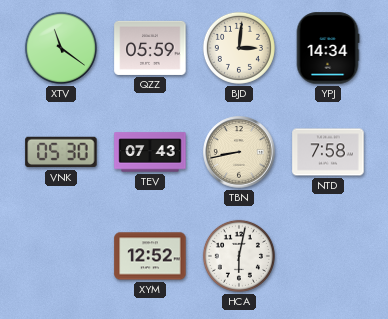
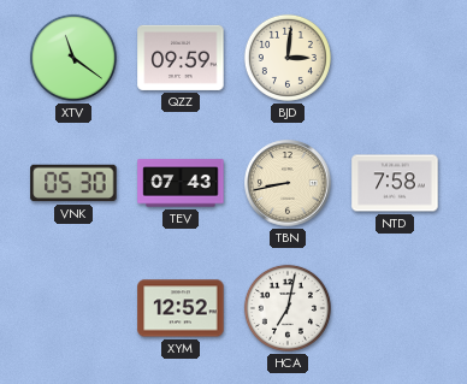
QZZ: 05:59 -> 09:59
YPJ: 14:34 -> none
HCA: 6:02 -> 7:02
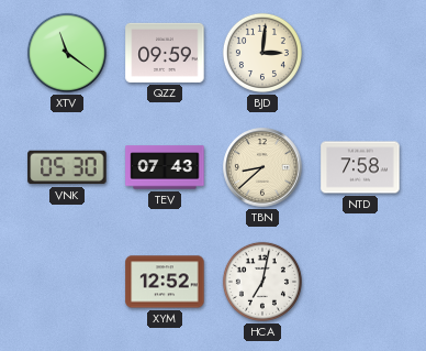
TBN: 8:43 -> 8:38
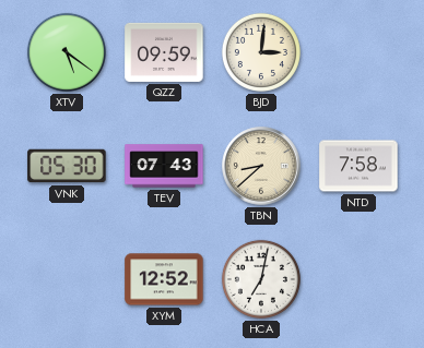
XTV: 11:21 -> 5:21
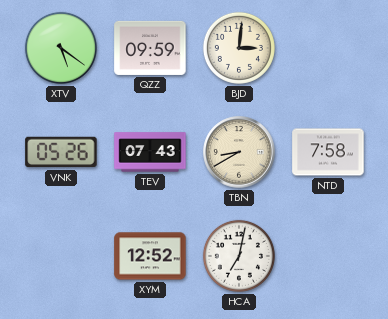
VNK: 05:30 -> 05:26
TBN: 8:38 -> 8:40
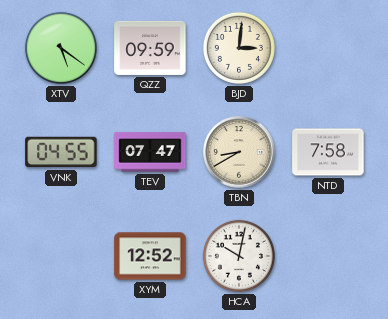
VNK: 05:26 -> 04:55
TEV: 07:43 -> 07:47
HCA: 7:02 -> 10:02
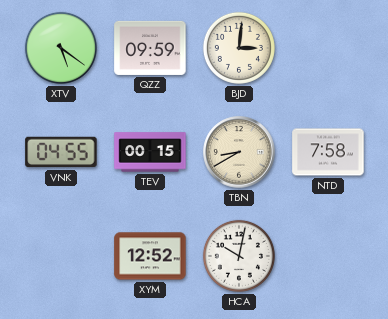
TEV: 07:47 -> 00:15
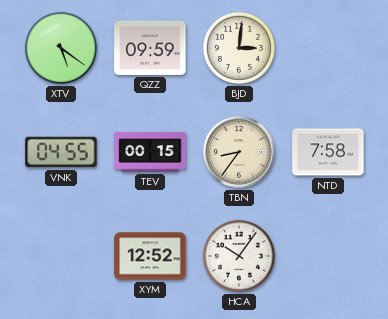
TBN: 8:40 -> 8:36
HCA: 10:02 -> 10:06
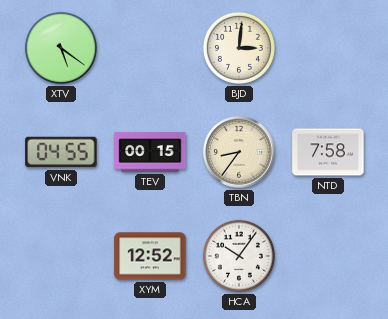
QZZ: 09:59 -> none
